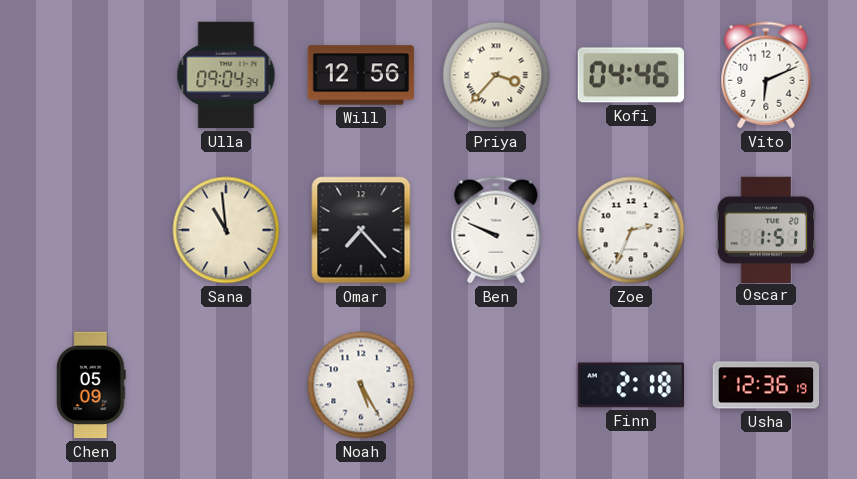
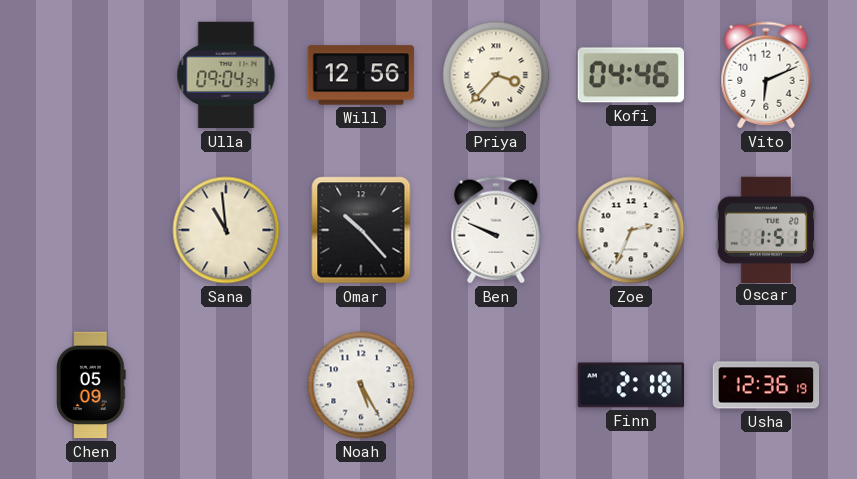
Omar: 7:23 -> 10:23
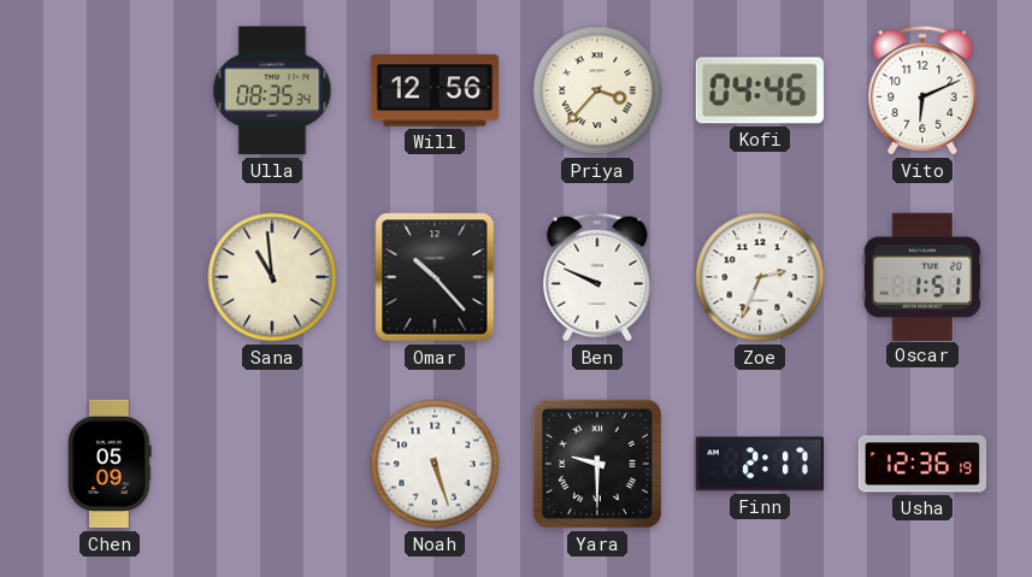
Ulla: 09:04 -> 08:35
Noah: 5:25 -> 5:27
Yara: none -> 9:30
Finn: 2:18 -> 2:17
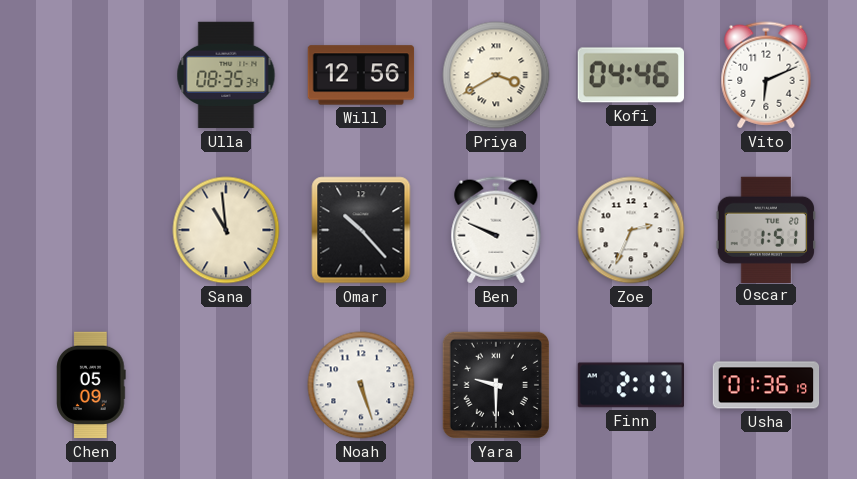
Priya: 3:37 -> 3:40
Usha: 12:36 -> 01:36
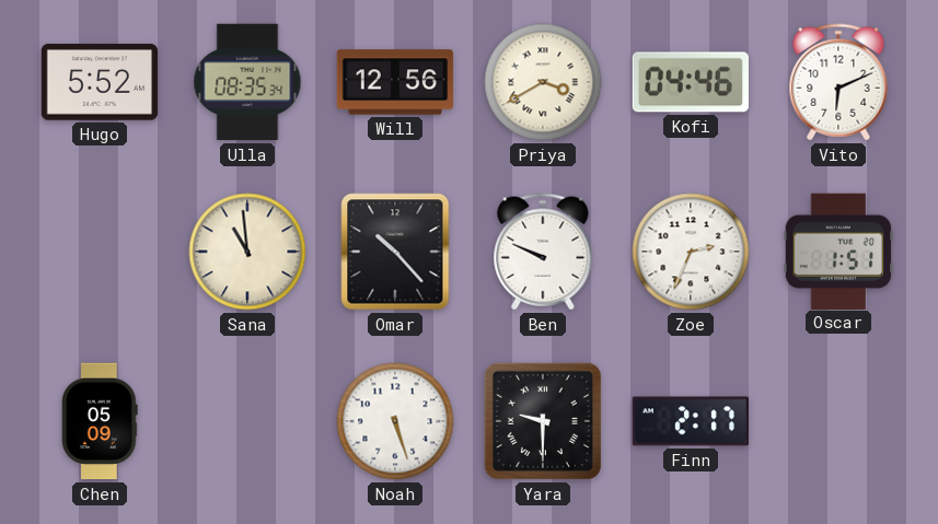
Hugo: none -> 5:52
Usha: 01:36 -> none
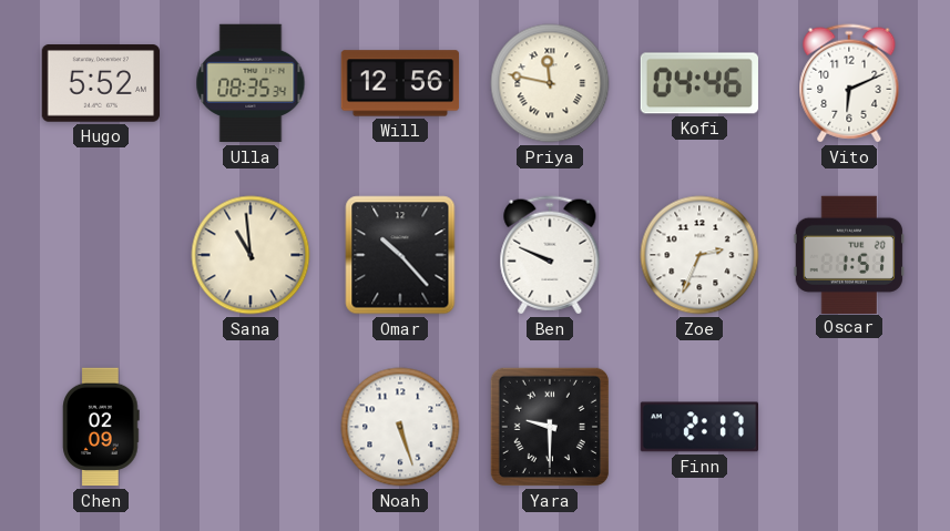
Priya: 3:40 -> 11:47
Chen: 05:09 -> 02:09
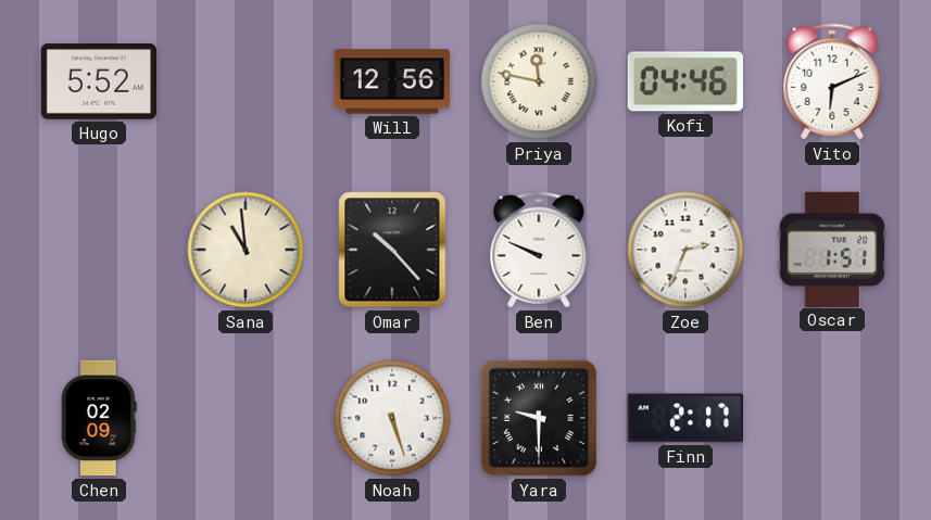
Ulla: 08:35 -> none
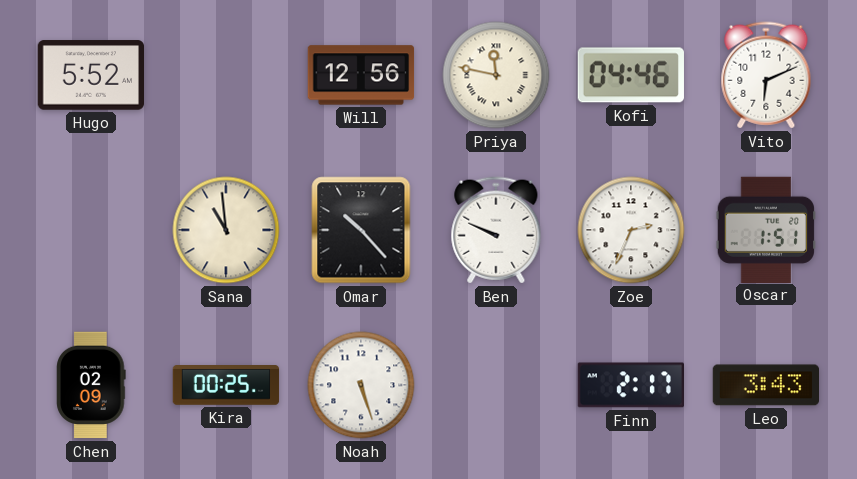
Kira: none -> 00:25
Yara: 9:30 -> none
Leo: none -> 3:43
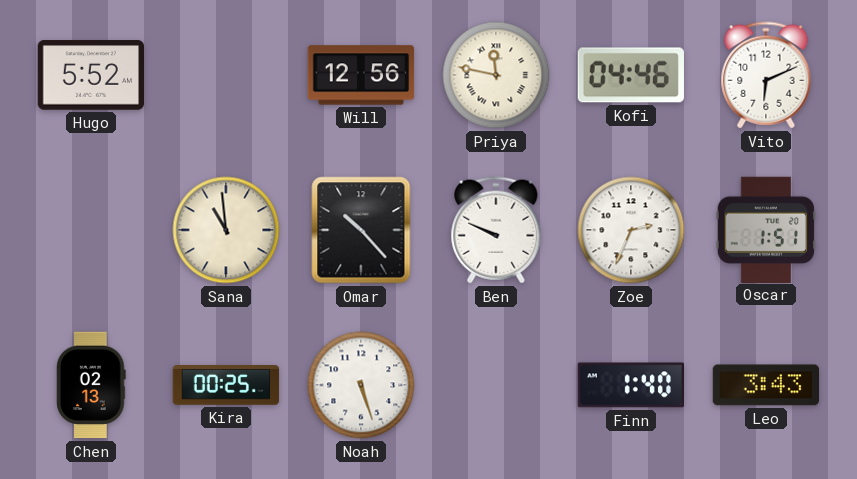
Chen: 02:09 -> 02:13
Finn: 2:17 -> 1:40
